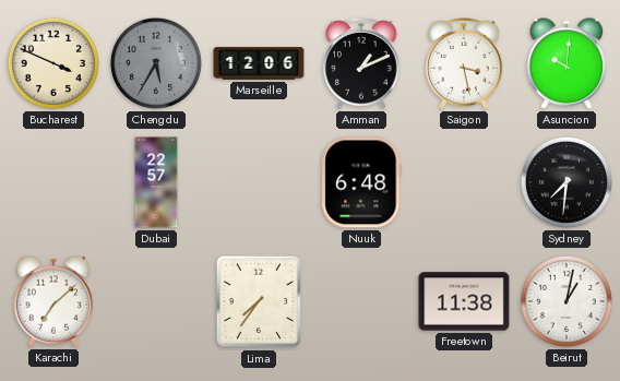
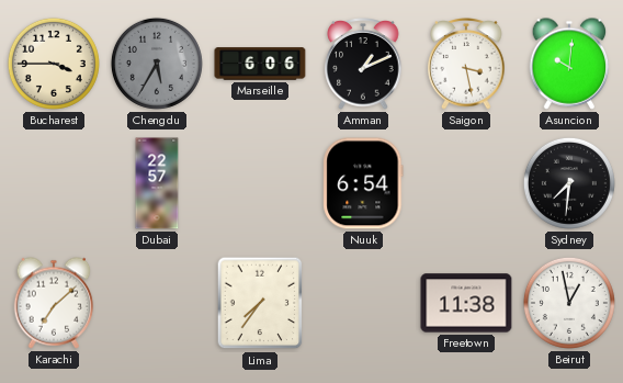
Bucharest: 3:49 -> 3:45
Marseille: 12:06 -> 6:06
Nuuk: 6:48 -> 6:54
Beirut: 1:02 -> 12:58
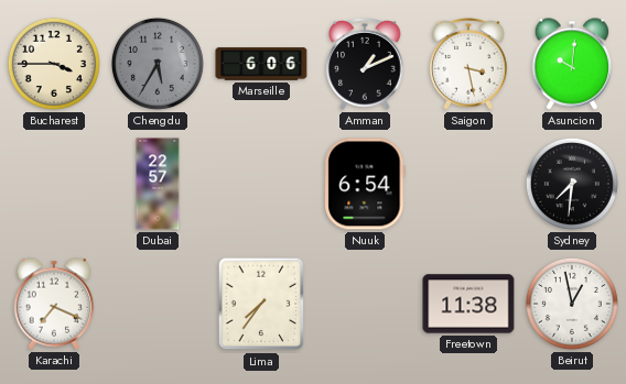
Karachi: 7:08 -> 7:19
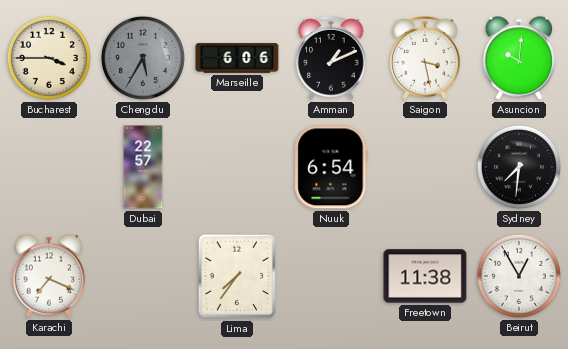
Beirut: 12:58 -> 12:55
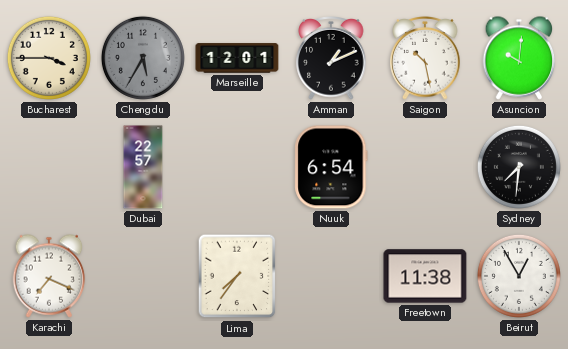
Marseille: 6:06 -> 12:01
Saigon: 3:28 -> 10:28
